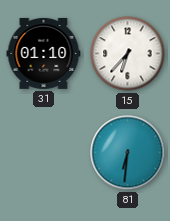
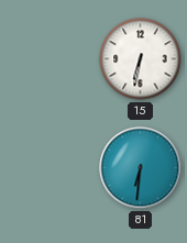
31: 01:10 -> none
15: 6:37 -> 6:32
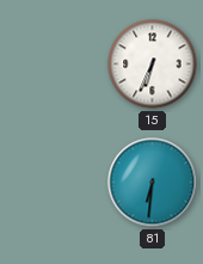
15: 6:32 -> 6:34
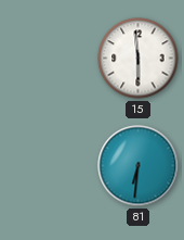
15: 6:34 -> 5:59
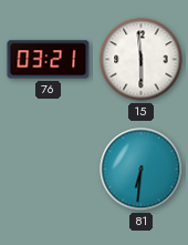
76: none -> 03:21
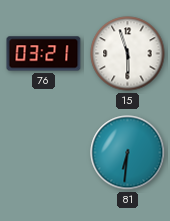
15: 5:59 -> 5:57
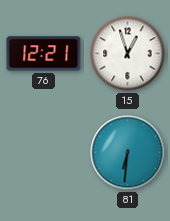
76: 03:21 -> 12:21
15: 5:57 -> 12:57
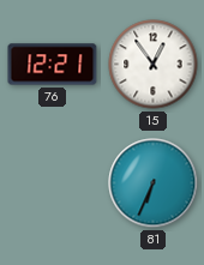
15: 12:57 -> 12:54
81: 6:31 -> 6:34
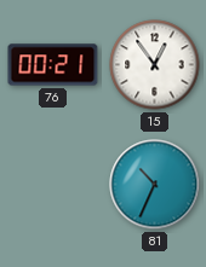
76: 12:21 -> 00:21
81: 6:34 -> 10:34
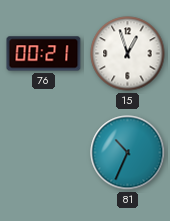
15: 12:54 -> 12:57
